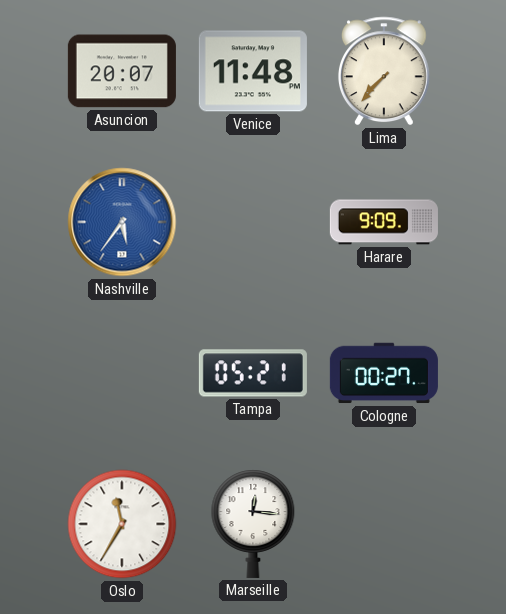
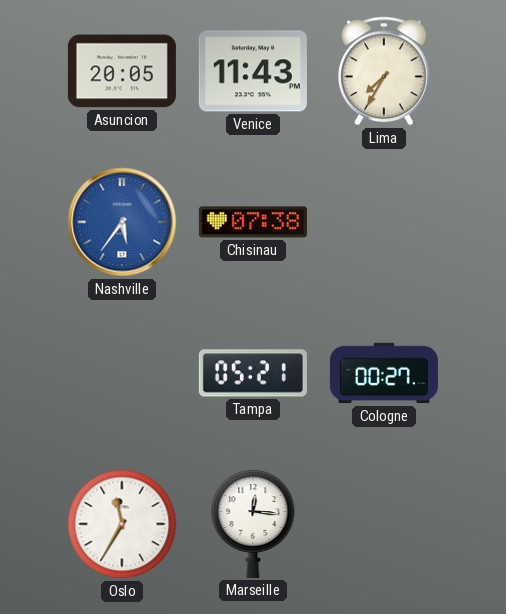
Asuncion: 20:07 -> 20:05
Venice: 11:48 -> 11:43
Lima: 7:37 -> 7:35
Chisinau: none -> 07:38
Harare: 9:09 -> none
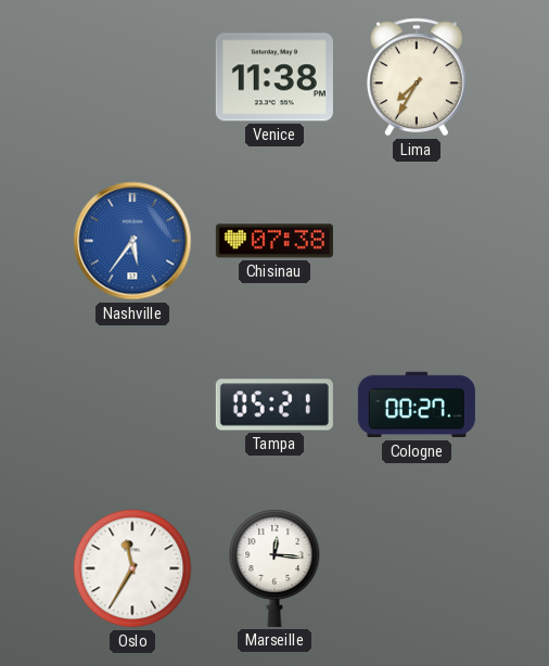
Asuncion: 20:05 -> none
Venice: 11:43 -> 11:38
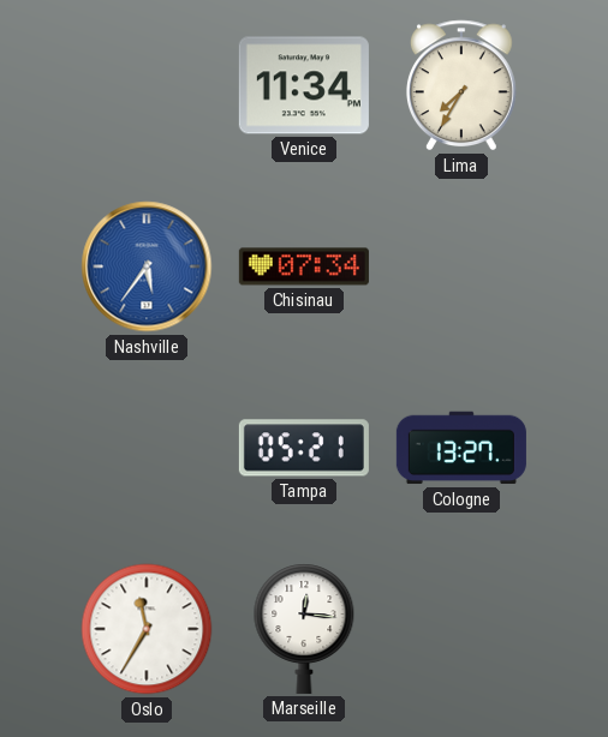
Venice: 11:38 -> 11:34
Chisinau: 07:38 -> 07:34
Cologne: 00:27 -> 13:27
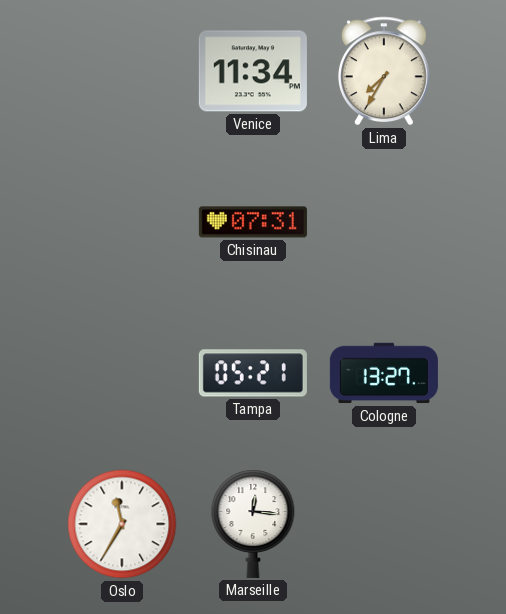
Nashville: 5:36 -> none
Chisinau: 07:34 -> 07:31
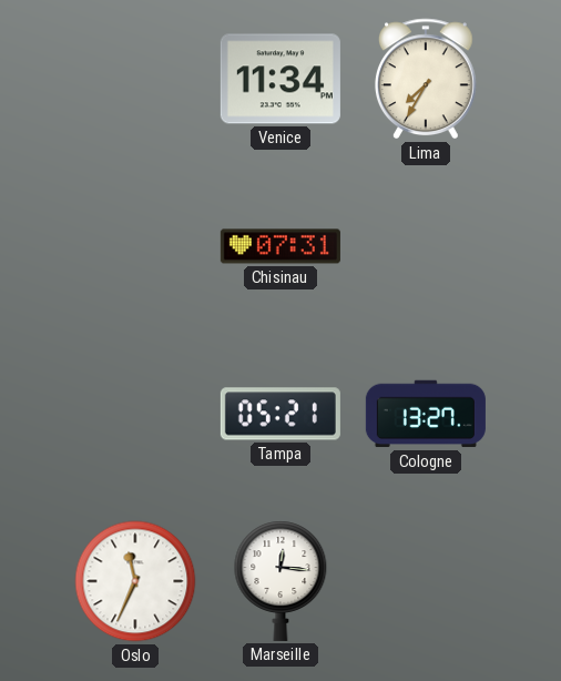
Oslo: 11:35 -> 11:34
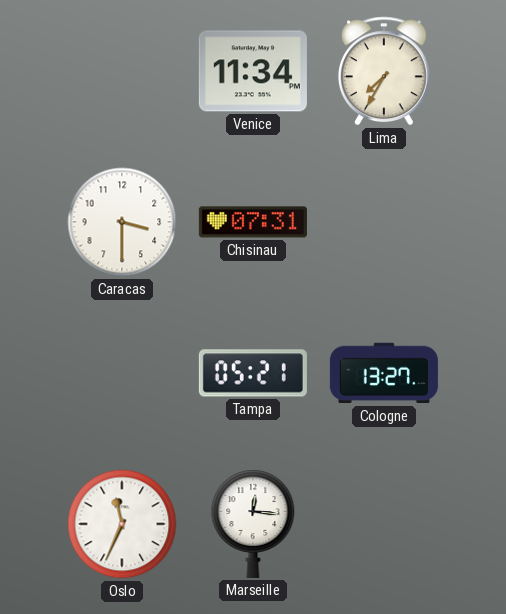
Caracas: none -> 3:30
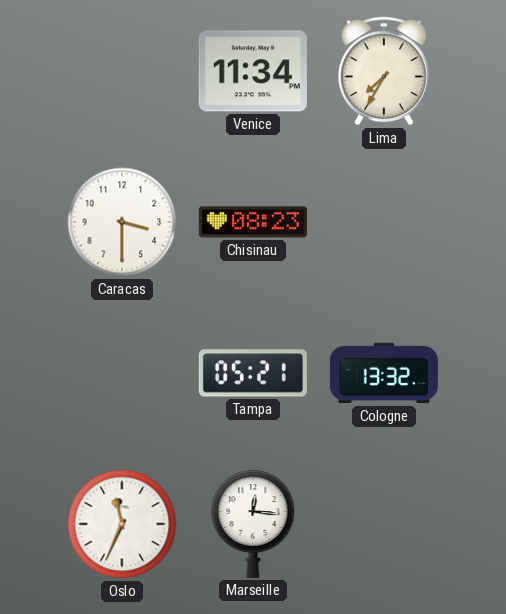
Chisinau: 07:31 -> 08:23
Cologne: 13:27 -> 13:32
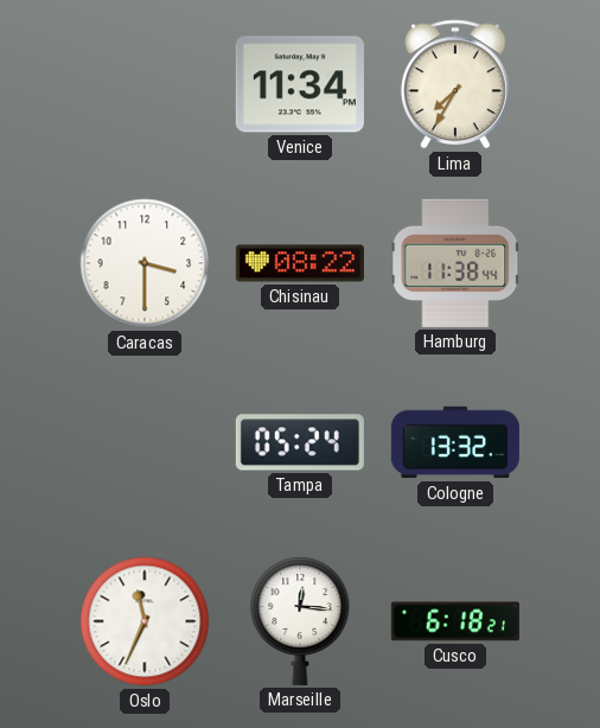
Chisinau: 08:23 -> 08:22
Hamburg: none -> 11:38
Tampa: 05:21 -> 05:24
Cusco: none -> 6:18
